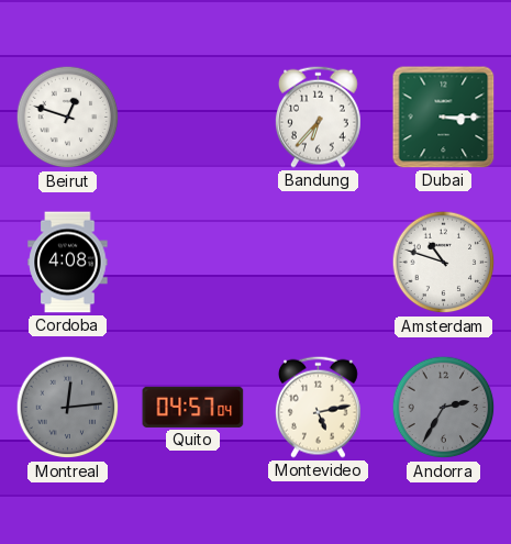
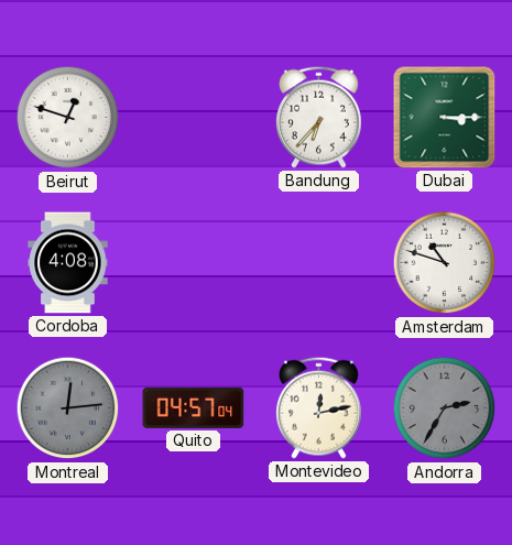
Montevideo: 5:13 -> 12:13
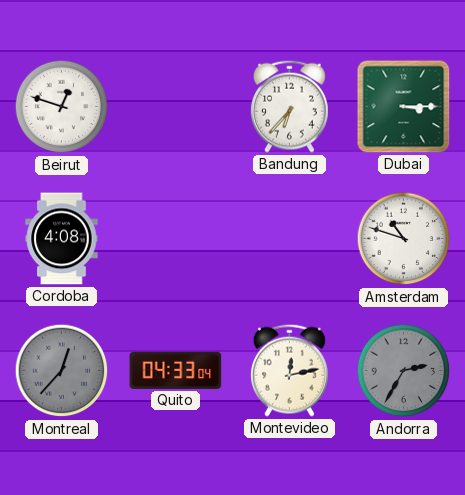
Montreal: 12:14 -> 12:37
Quito: 04:57 -> 04:33
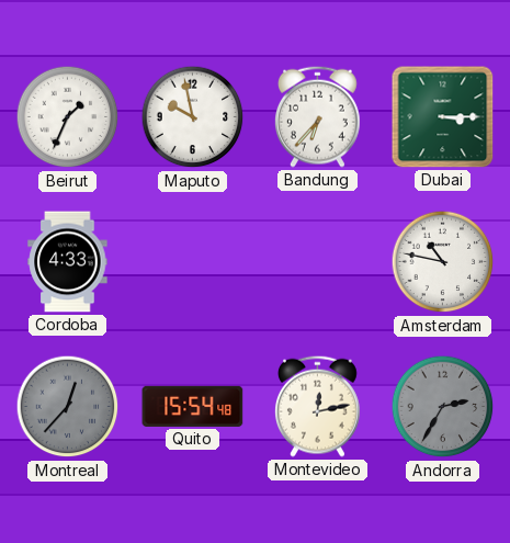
Beirut: 12:48 -> 1:34
Maputo: none -> 9:58
Cordoba: 4:08 -> 4:33
Amsterdam: 10:48 -> 10:47
Quito: 04:33 -> 15:54
